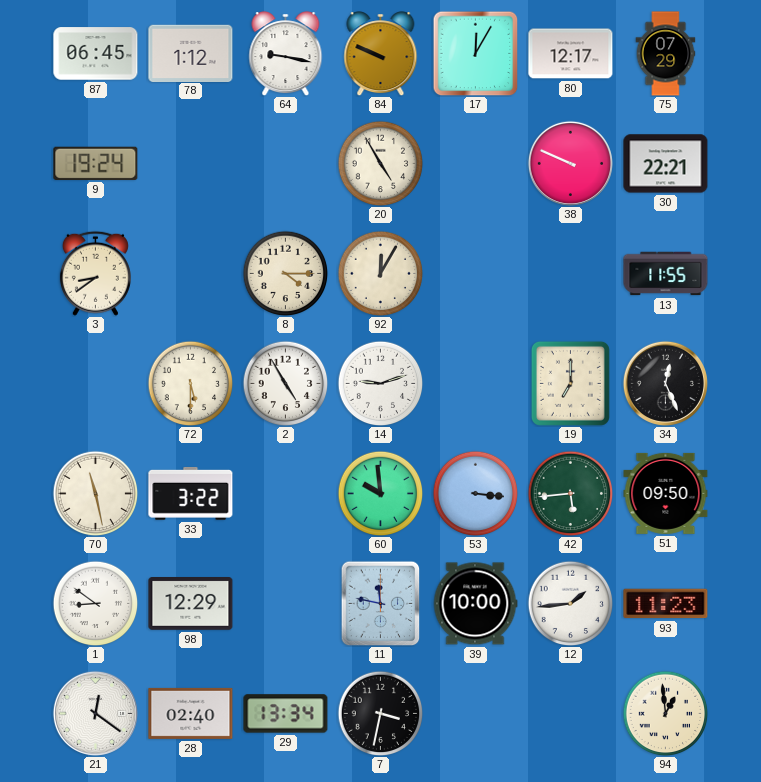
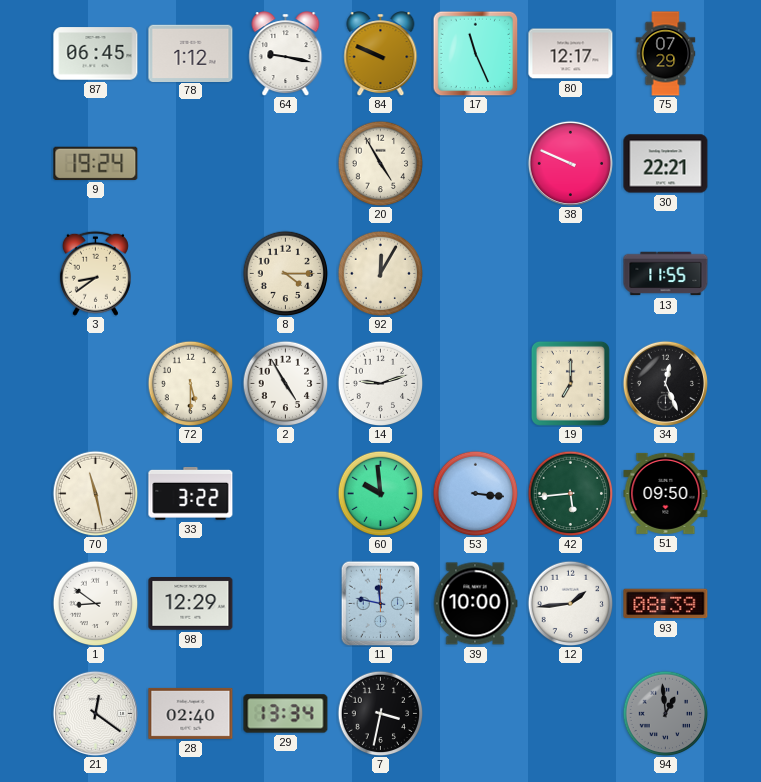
17: 12:05 -> 11:26
93: 11:23 -> 08:39
94 dial: cream -> grey
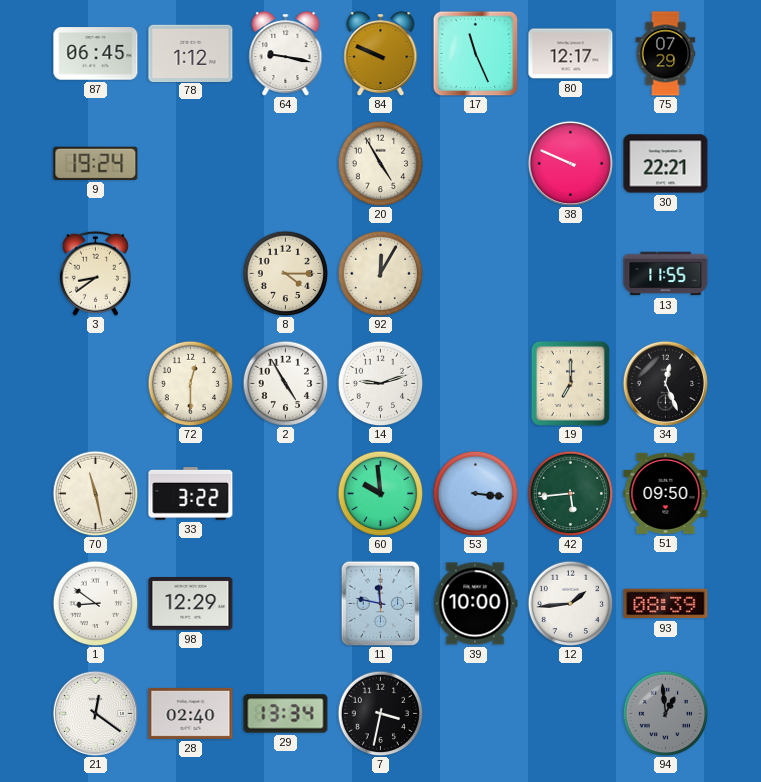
72: 5:30 -> 12:30
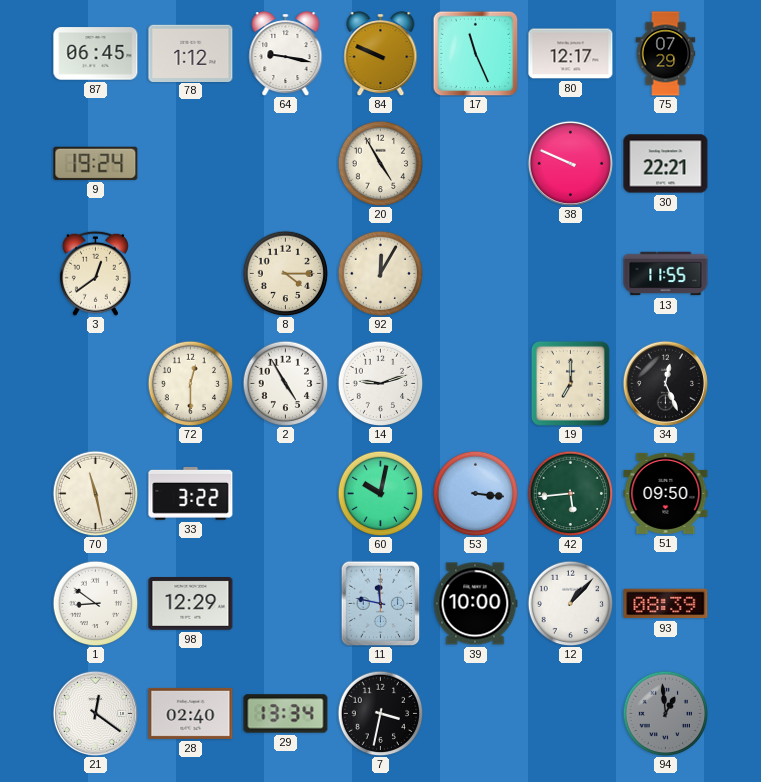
3: 8:39 -> 12:39
60: 9:59 -> 10:02
12: 1:44 -> 1:07
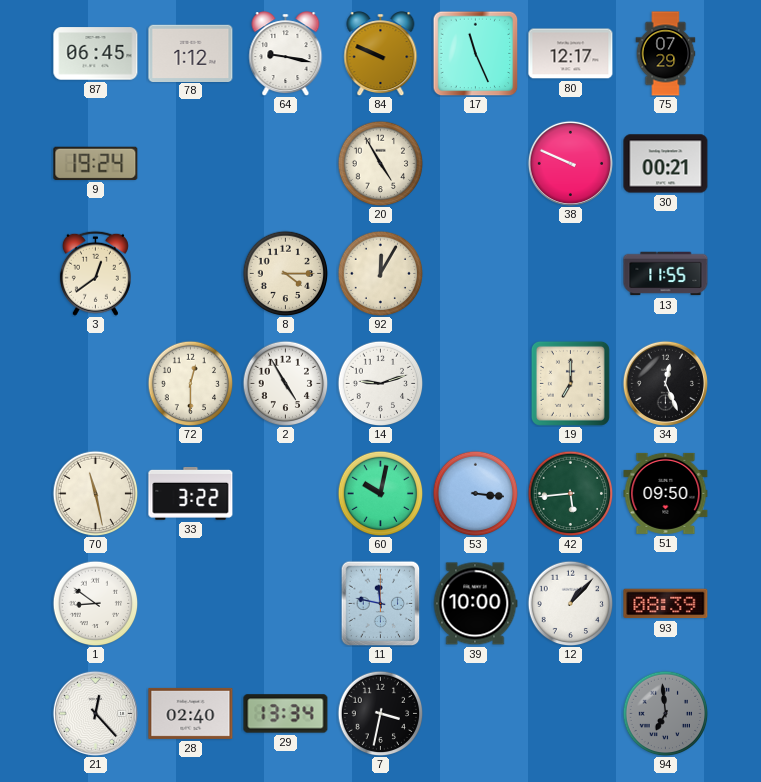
30: 22:21 -> 00:21
98: 12:29 -> none
21: 12:21 -> 12:23
94: 12:59 -> 6:59
